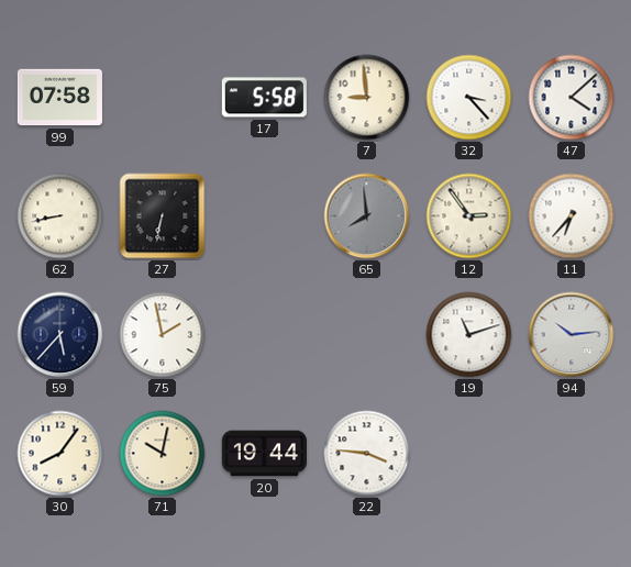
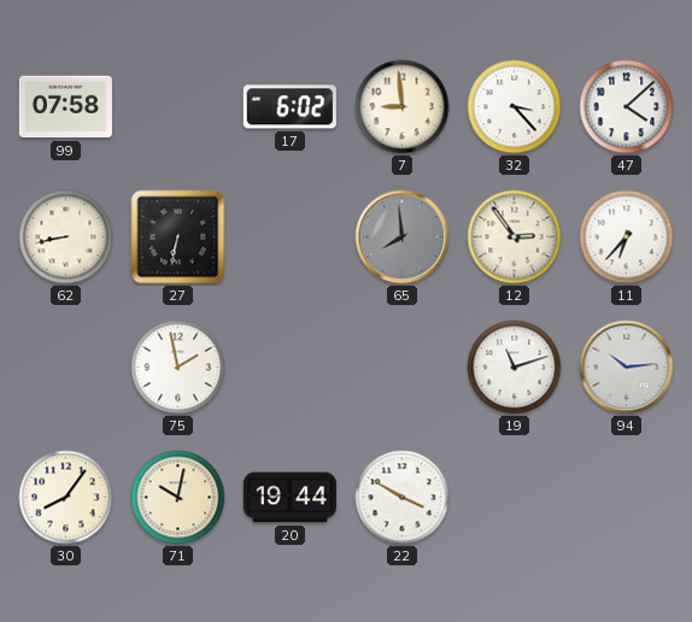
17: 5:58 -> 6:02
59: 5:37 -> none
22: 3:46 -> 3:50
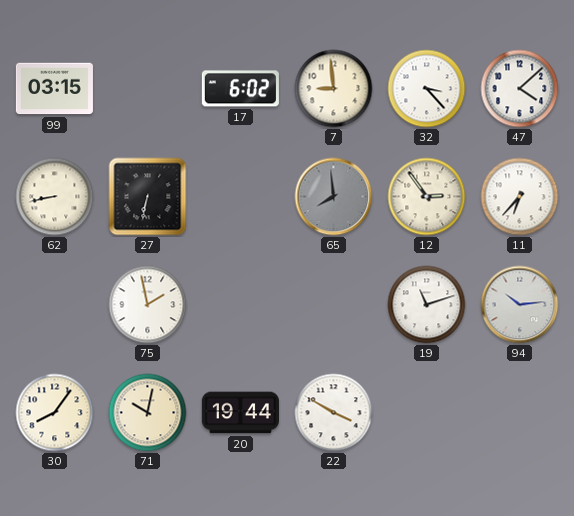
99: 07:58 -> 03:15
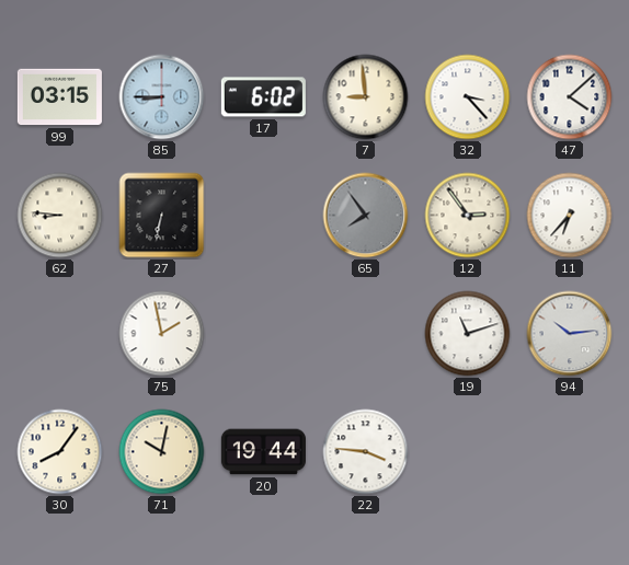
85: none -> 8:45
62: 8:43 -> 8:46
65: 7:59 -> 7:54
22: 3:50 -> 3:46
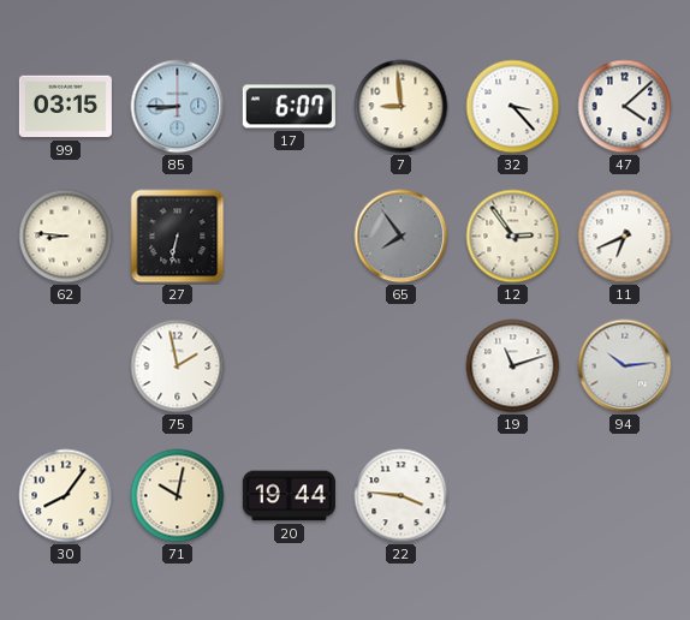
17: 6:02 -> 6:07
11: 6:37 -> 6:41
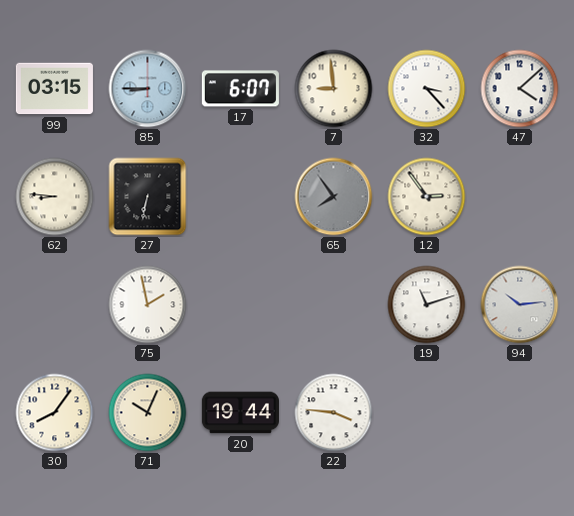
11: 6:41 -> none
71: 10:02 -> 10:04
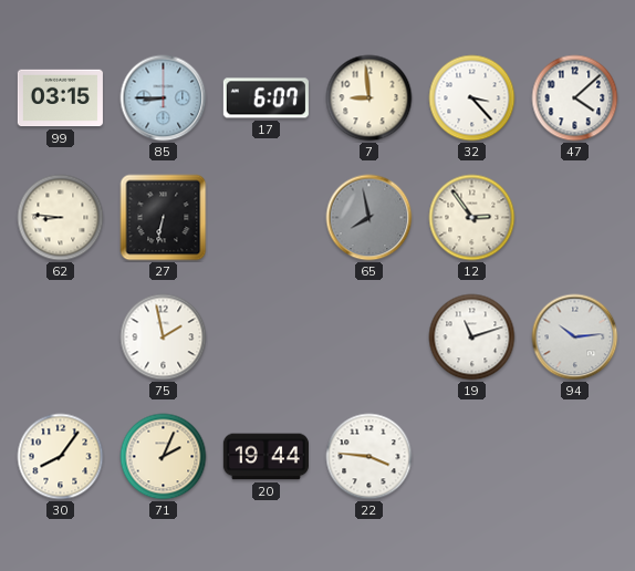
65: 7:54 -> 7:58
71: 10:04 -> 2:04
